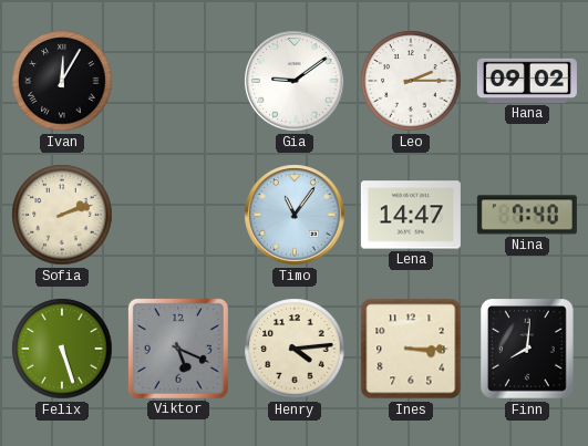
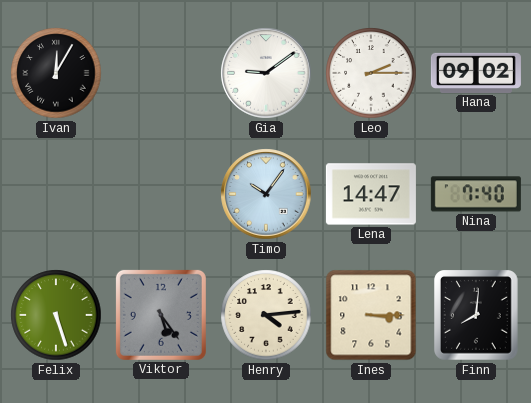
Sofia: 2:12 -> none
Timo: 11:06 -> 10:06
Viktor: 5:19 -> 5:24
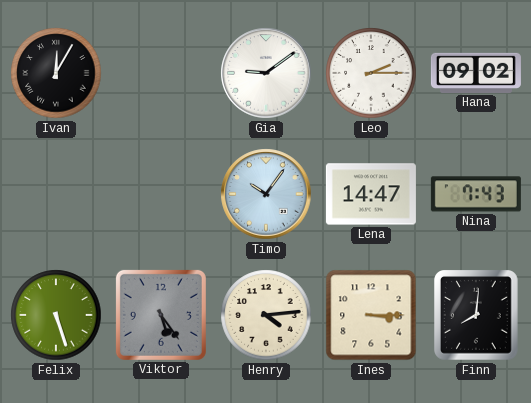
Nina: 7:40 -> 7:43
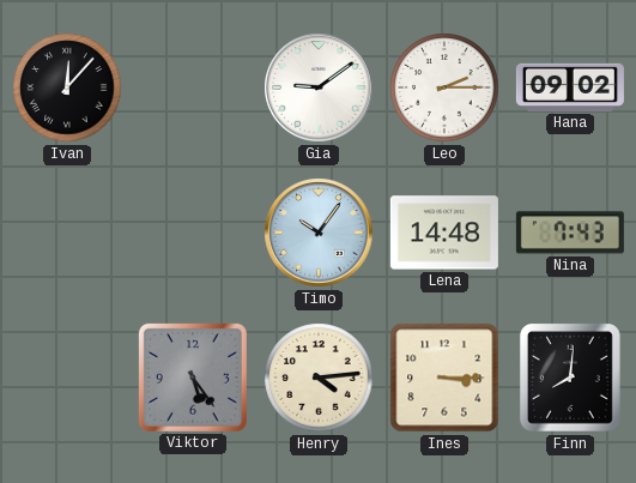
Ivan: 12:05 -> 12:07
Lena: 14:47 -> 14:48
Felix: 5:27 -> none
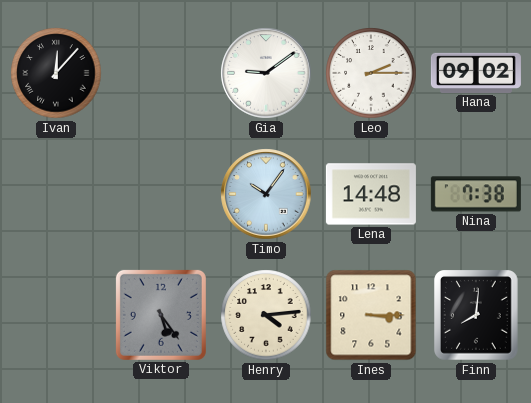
Nina: 7:43 -> 7:38
